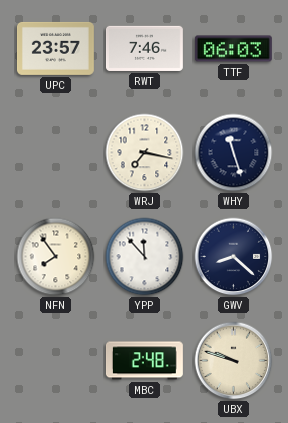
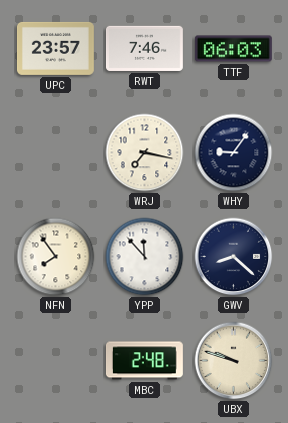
WHY: 11:27 -> 9:06
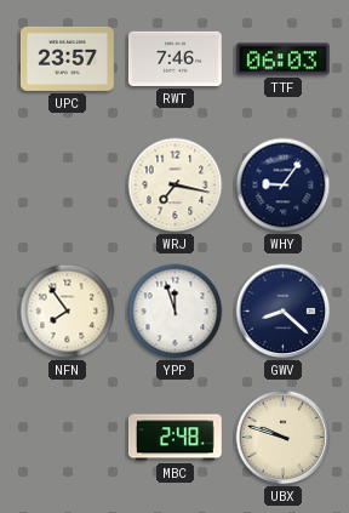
YPP: 11:53 -> 11:57
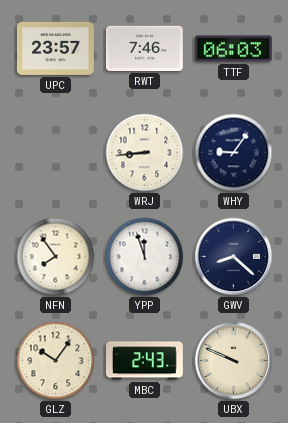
WRJ: 7:17 -> 8:44
GLZ: none -> 10:06
MBC: 2:48 -> 2:43
UBX: 9:48 -> 9:49
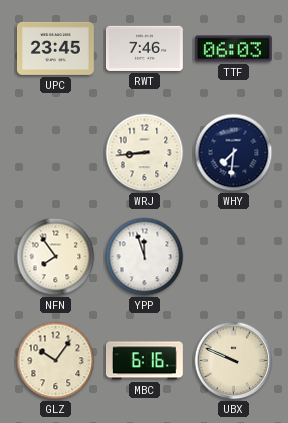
UPC: 23:57 -> 23:45
WHY: 9:06 -> 7:31
GWV: 8:22 -> none
MBC: 2:43 -> 6:16
